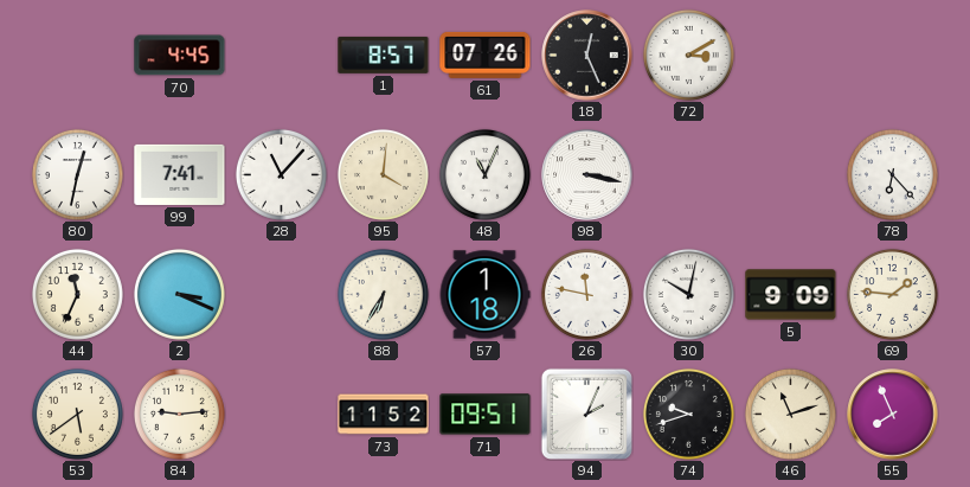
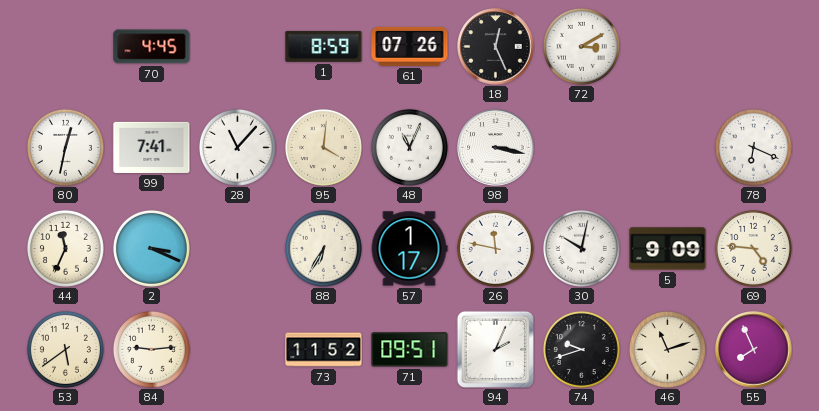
1: 8:57 -> 8:59
78: 6:23 -> 6:19
57: 1:18 -> 1:17
69: 1:46 -> 4:46
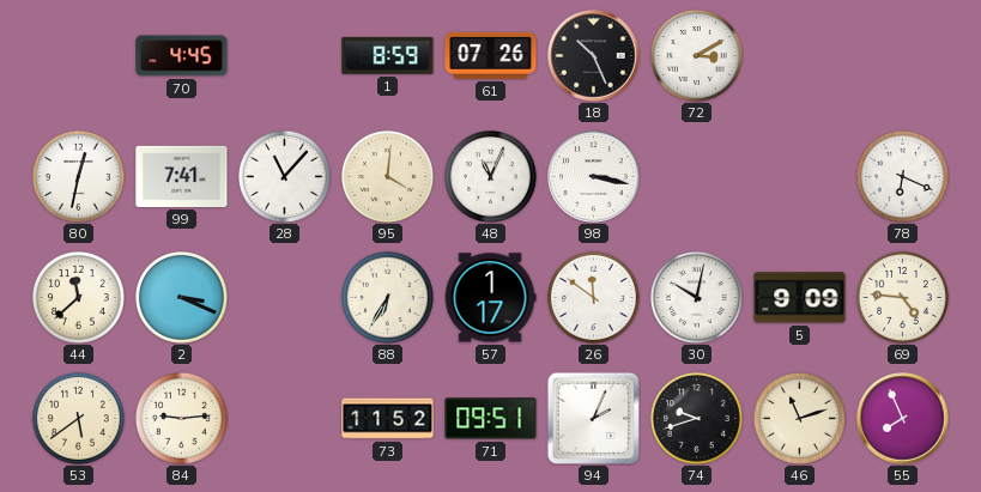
18: 12:26 -> 10:26
44: 11:34 -> 11:38
26: 11:47 -> 11:51
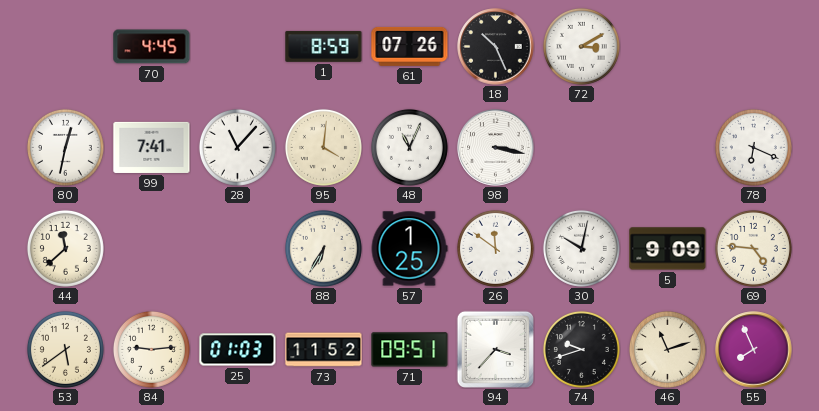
2: 3:19 -> none
57: 1:17 -> 1:25
25: none -> 01:03
94: 2:04 -> 3:37
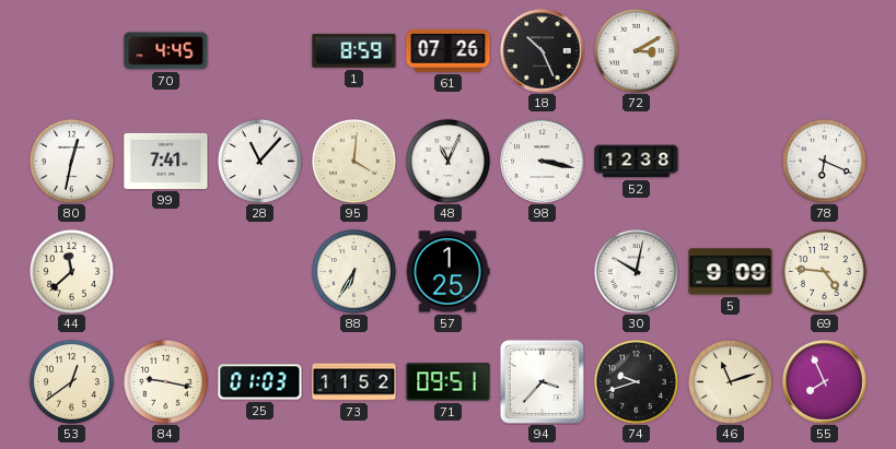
52: none -> 12:38
26: 11:51 -> none
53: 5:39 -> 12:39
84: 9:14 -> 9:17
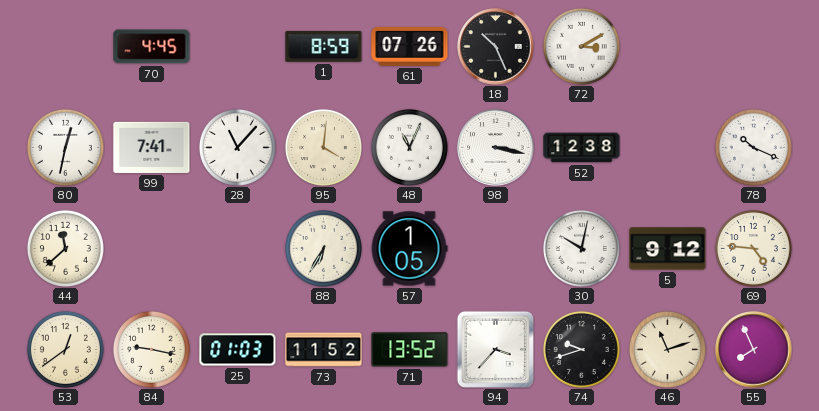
78: 6:19 -> 10:19
57: 1:25 -> 1:05
5: 9:09 -> 9:12
71: 09:51 -> 13:52
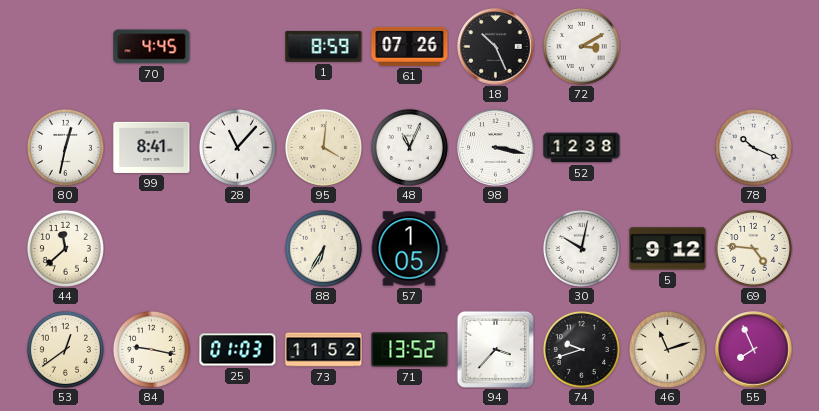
99: 7:41 -> 8:41
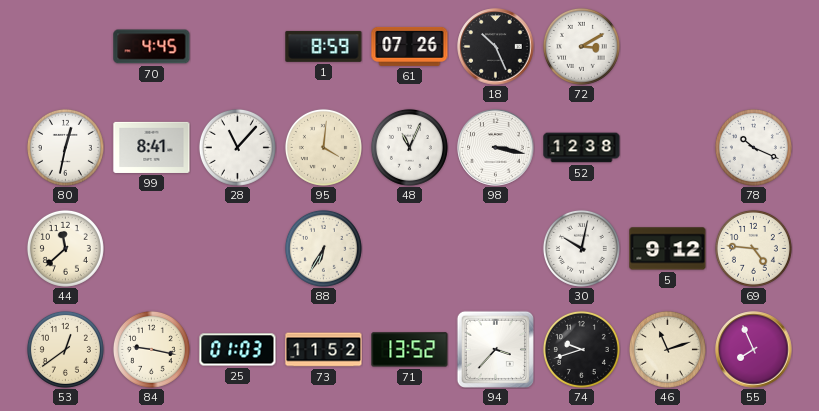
57: 1:05 -> none
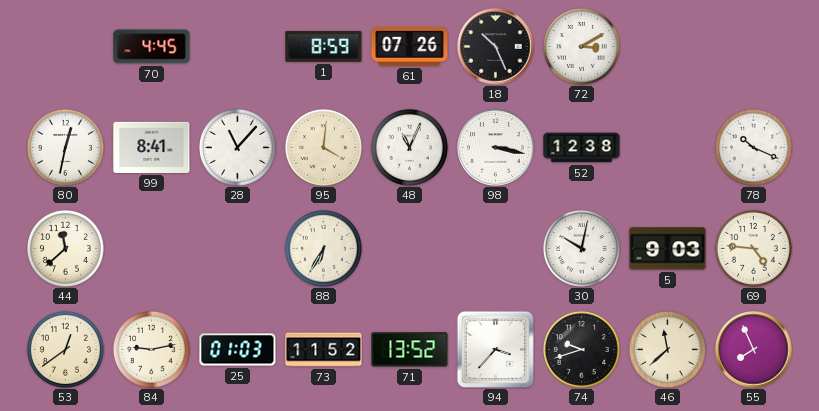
5: 9:12 -> 9:03
84: 9:17 -> 9:13
46: 11:12 -> 11:38
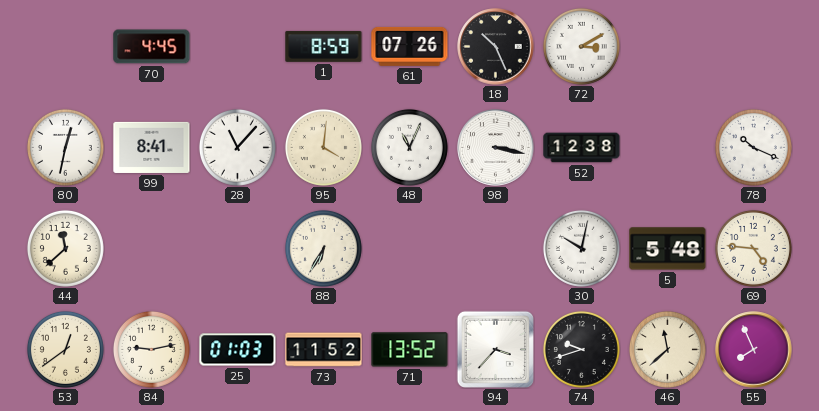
5: 9:03 -> 5:48
